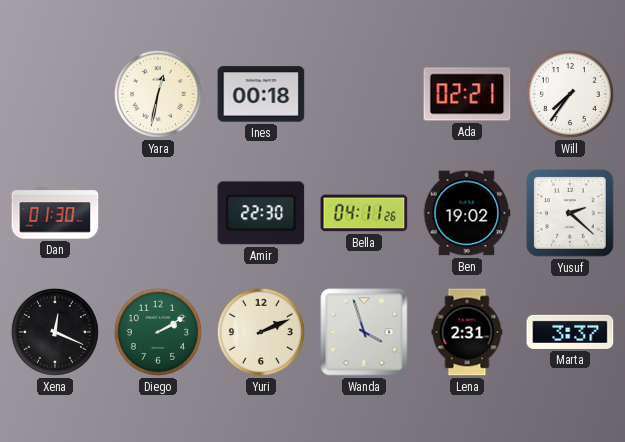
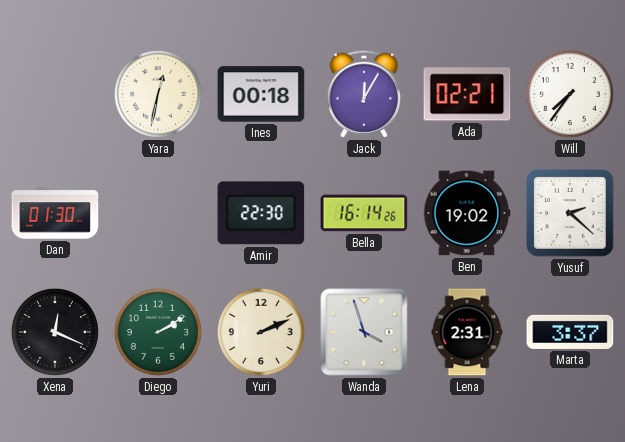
Jack: none -> 12:05
Bella: 04:11 -> 16:14
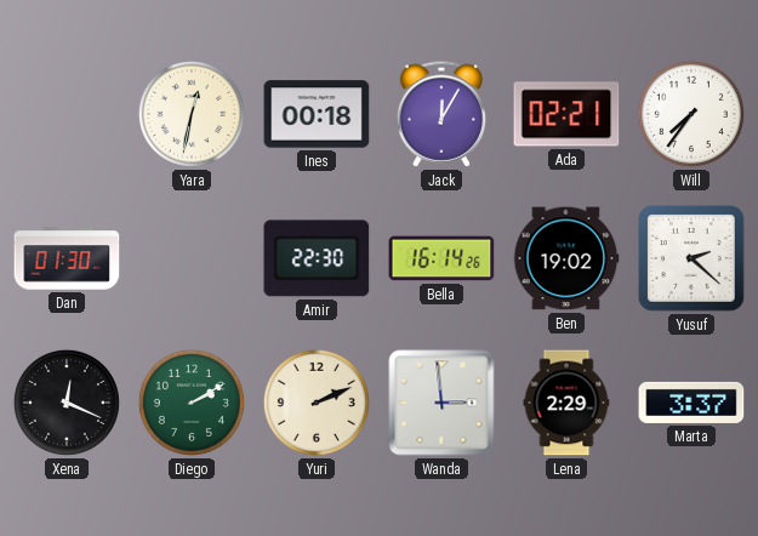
Wanda: 3:57 -> 2:59
Lena: 2:31 -> 2:29
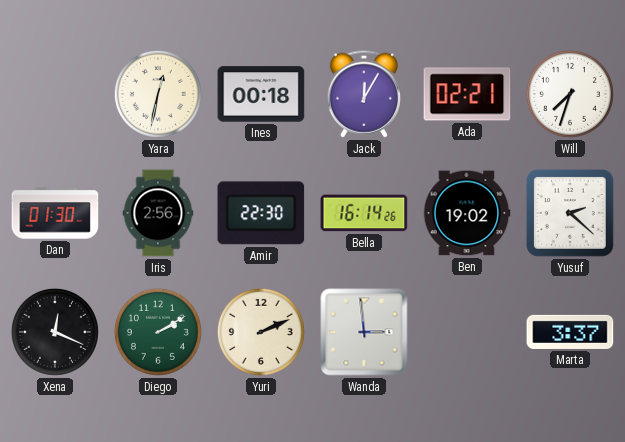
Will: 7:36 -> 7:33
Iris: none -> 2:56
Lena: 2:29 -> none
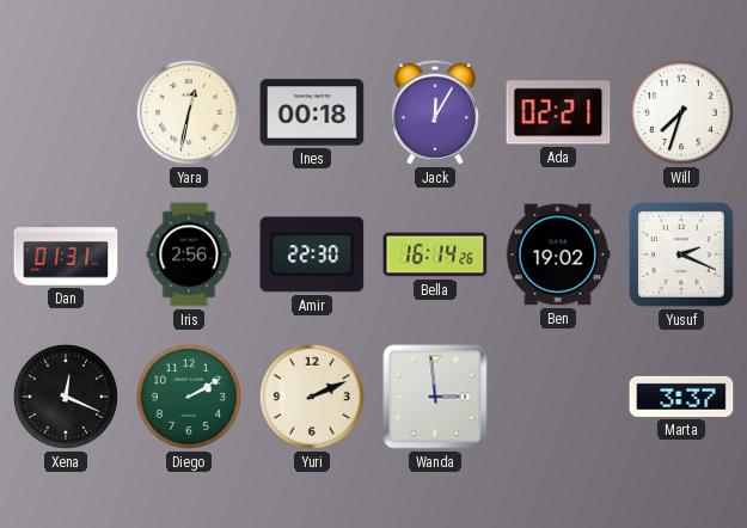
Dan: 01:30 -> 01:31
Yusuf: 2:22 -> 2:19
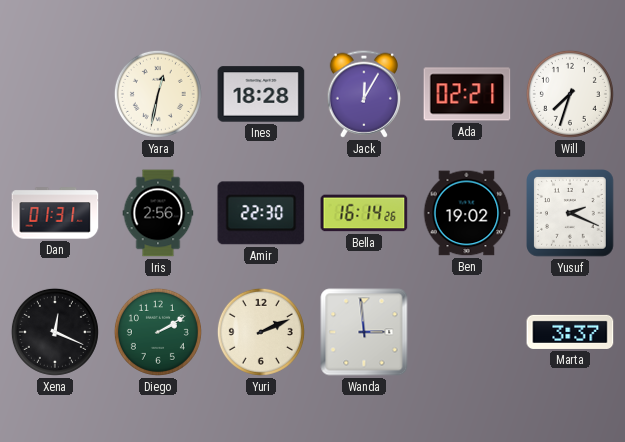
Ines: 00:18 -> 18:28
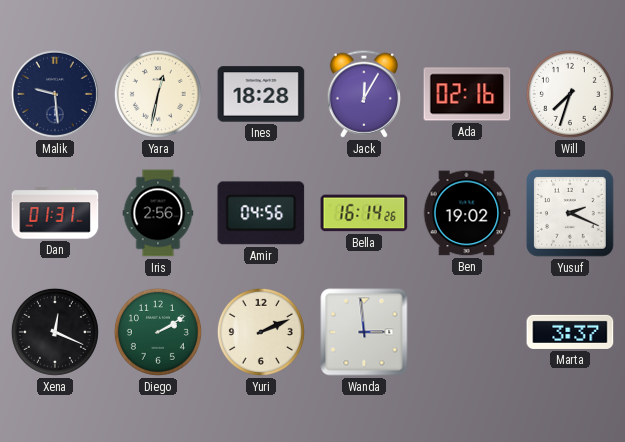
Malik: none -> 9:29
Ada: 02:21 -> 02:16
Amir: 22:30 -> 04:56
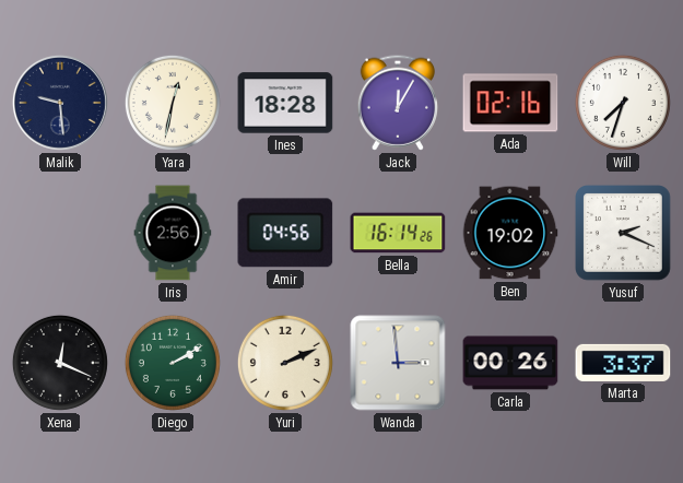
Dan: 01:31 -> none
Carla: none -> 00:26
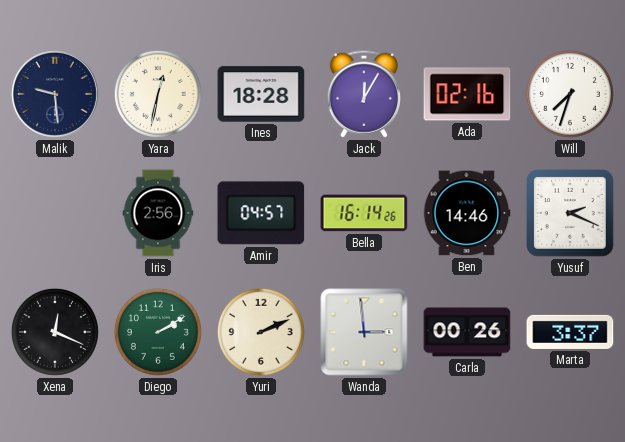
Amir: 04:56 -> 04:57
Ben: 19:02 -> 14:46
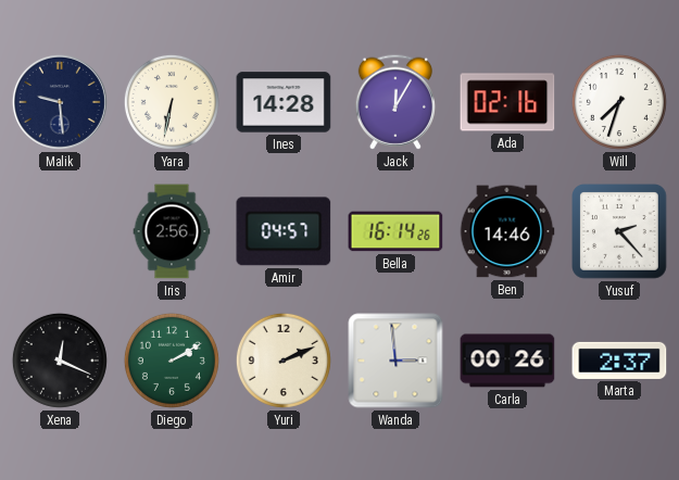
Yara: 12:32 -> 6:32
Ines: 18:28 -> 14:28
Yusuf: 2:19 -> 2:23
Marta: 3:37 -> 2:37
